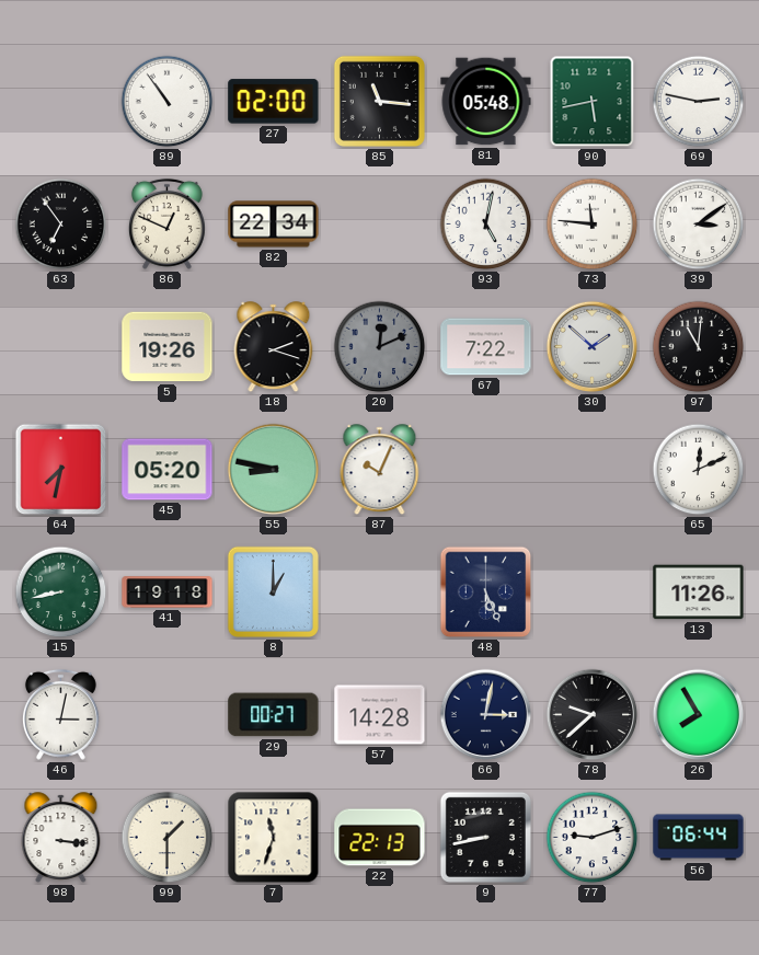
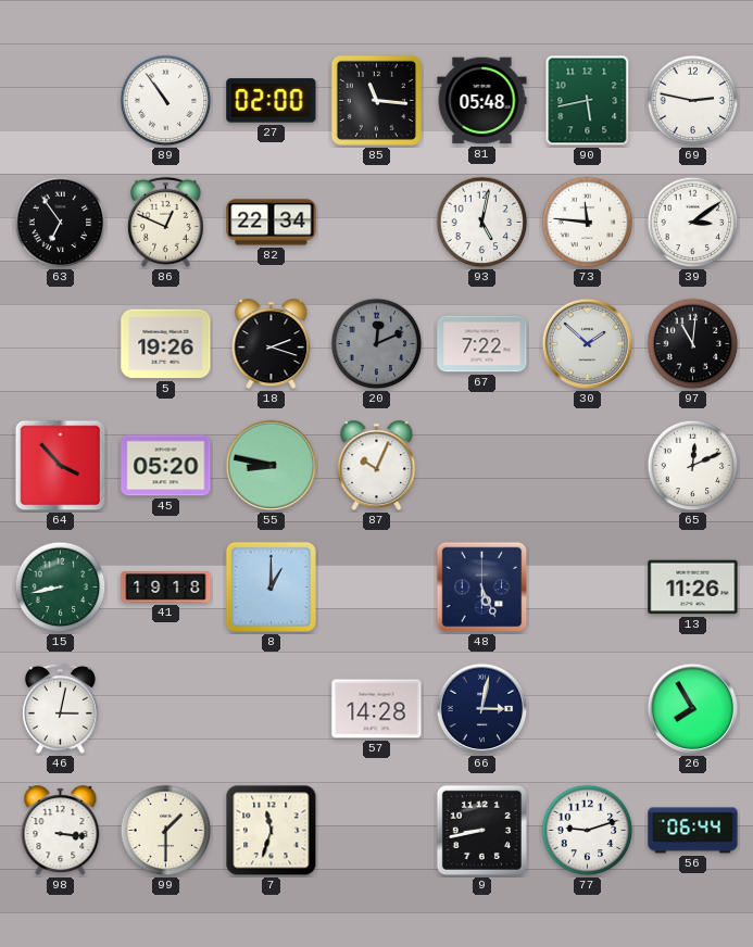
64: 7:32 -> 3:53
29: 00:27 -> none
78: 9:38 -> none
22: 22:13 -> none
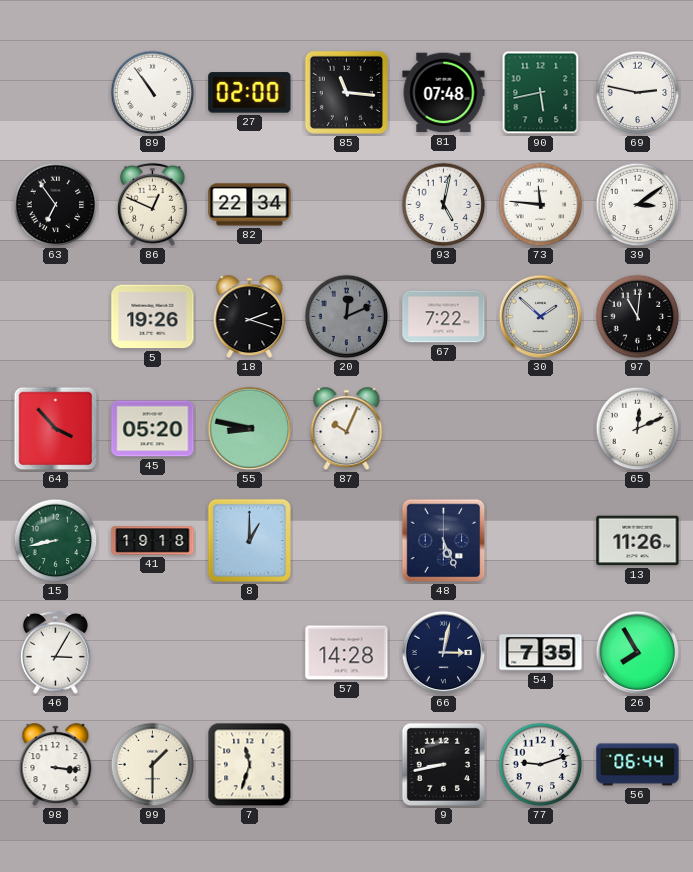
81: 05:48 -> 07:48
46: 3:02 -> 3:05
54: none -> 7:35
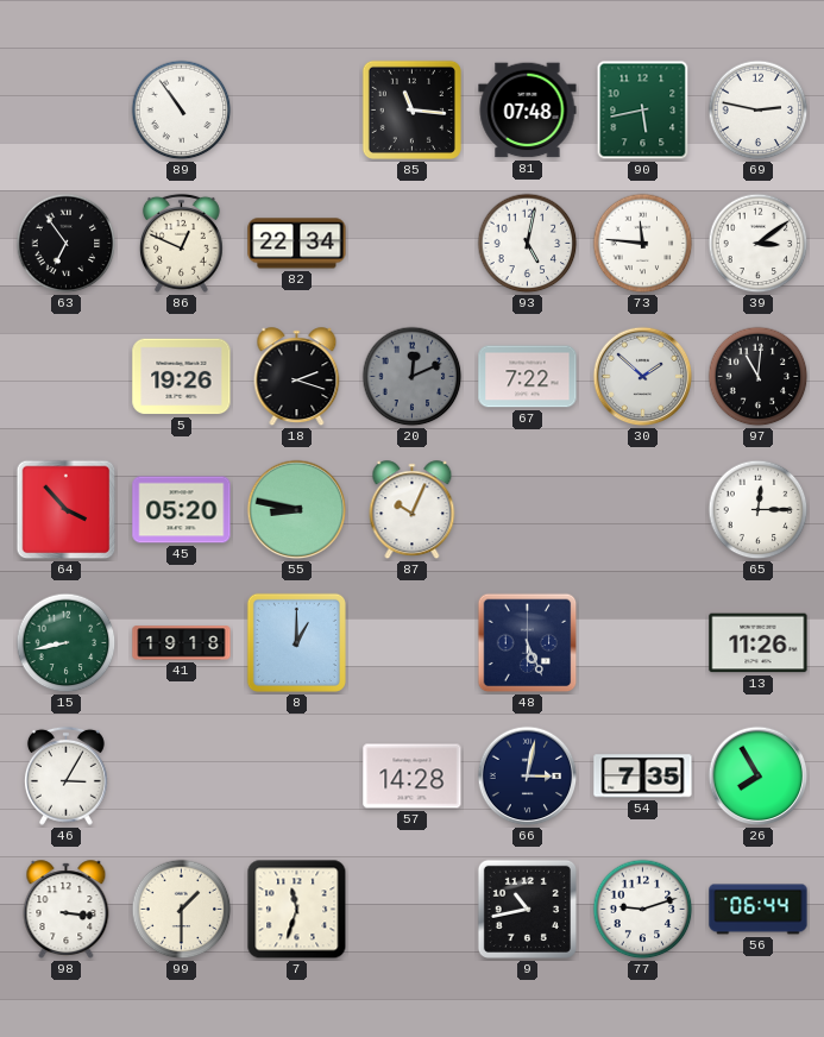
27: 02:00 -> none
65: 12:11 -> 12:15
9: 8:43 -> 10:43
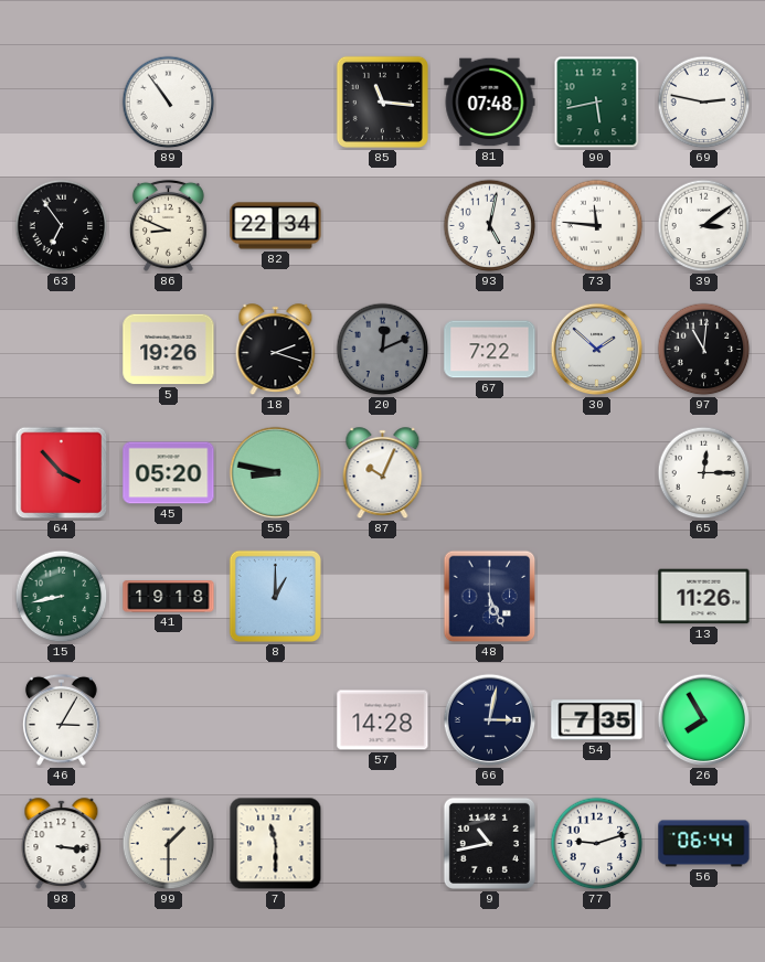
86: 12:49 -> 8:49
7: 11:33 -> 11:30
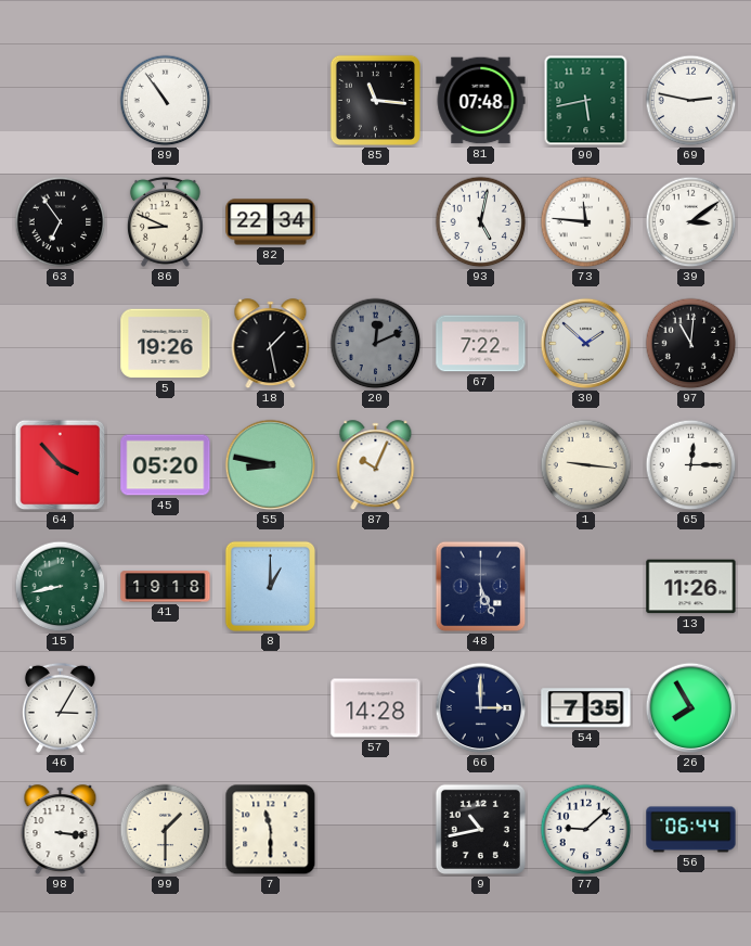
18: 2:18 -> 1:28
1: none -> 9:16
66: 3:02 -> 3:00
77: 9:12 -> 9:08
